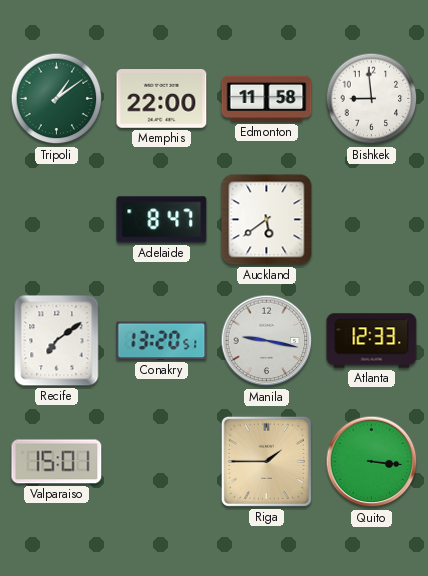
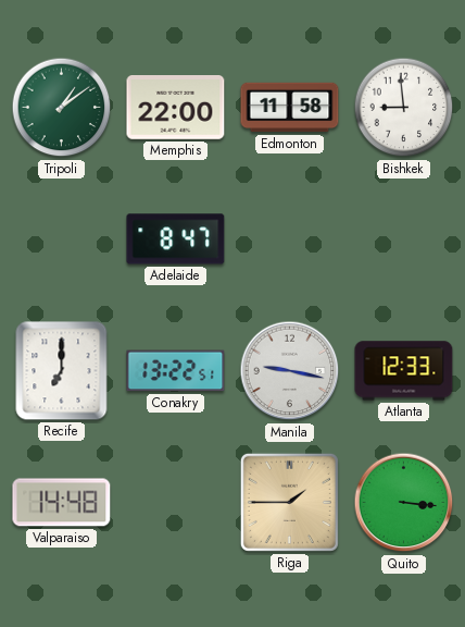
Auckland: 5:39 -> none
Recife: 7:09 -> 7:00
Conakry: 13:20 -> 13:22
Valparaiso: 15:01 -> 14:48
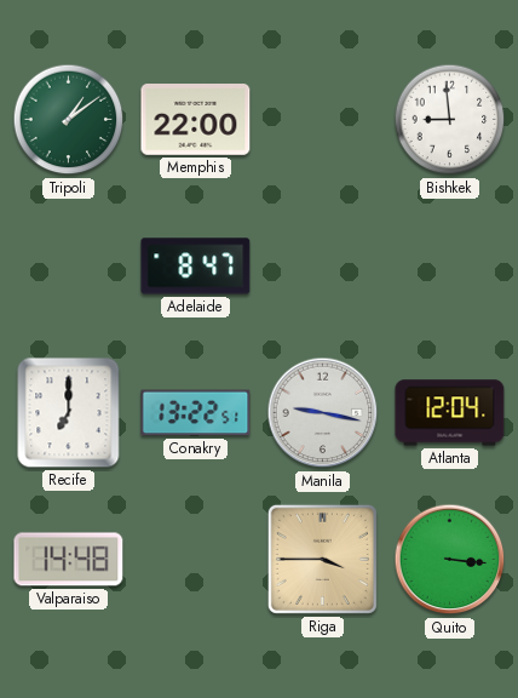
Edmonton: 11:58 -> none
Atlanta: 12:33 -> 12:04
Riga: 1:45 -> 3:45
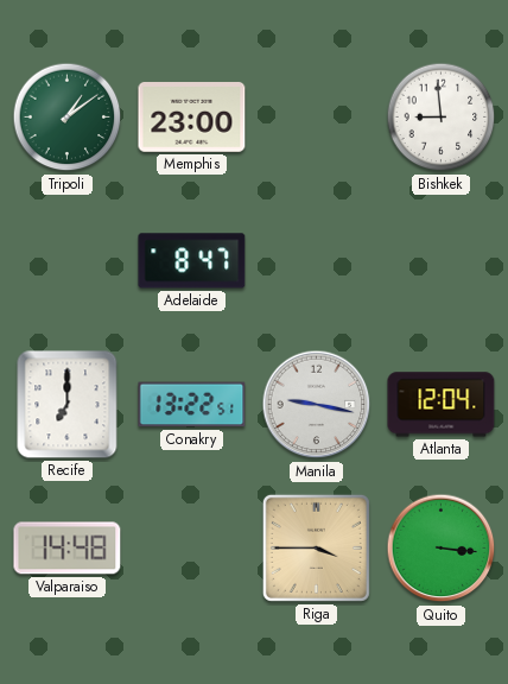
Memphis: 22:00 -> 23:00
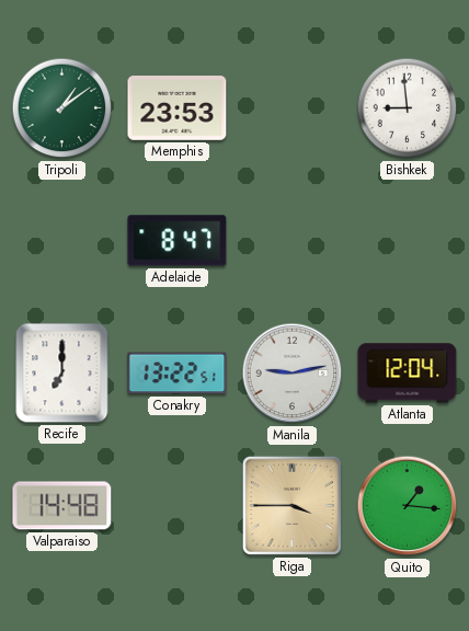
Memphis: 23:00 -> 23:53
Manila: 9:17 -> 9:13
Quito: 3:16 -> 1:16
